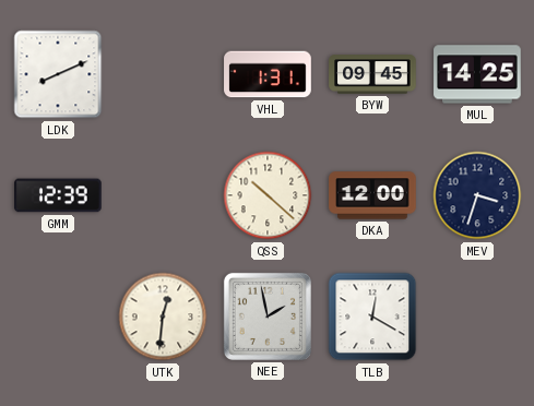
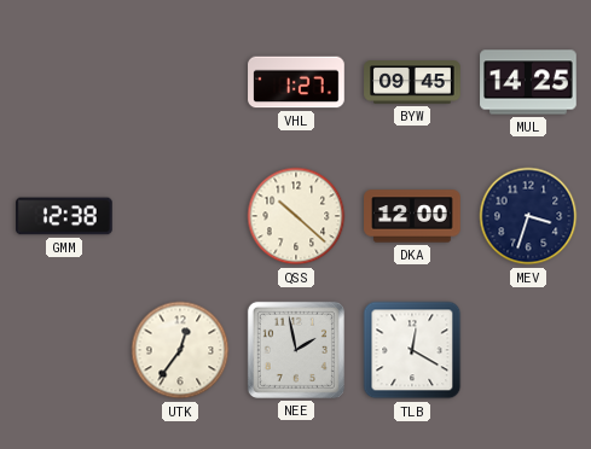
LDK: 8:11 -> none
VHL: 1:31 -> 1:27
GMM: 12:39 -> 12:38
UTK: 12:31 -> 12:36
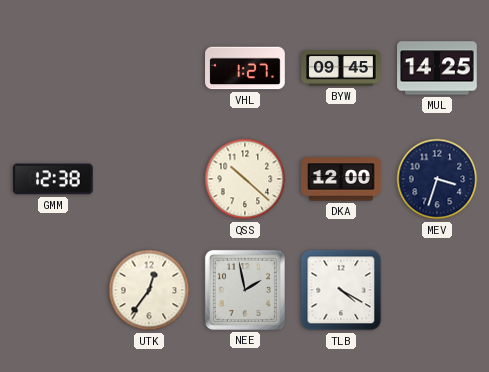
TLB: 12:20 -> 4:20
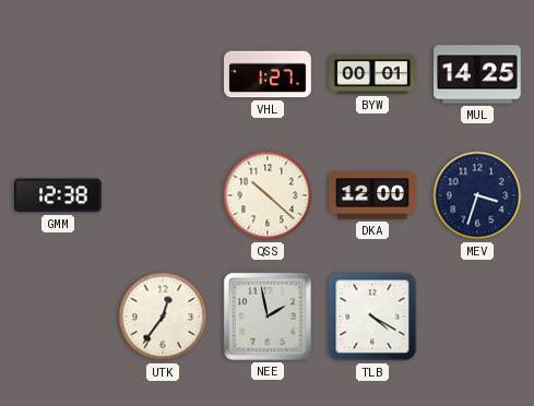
BYW: 09:45 -> 00:01
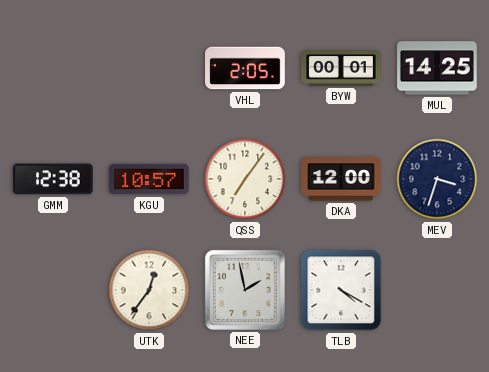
VHL: 1:27 -> 2:05
KGU: none -> 10:57
QSS: 10:22 -> 7:06
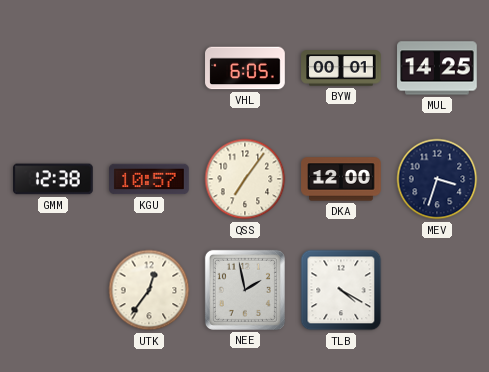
VHL: 2:05 -> 6:05
